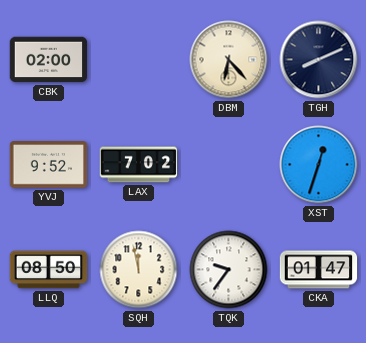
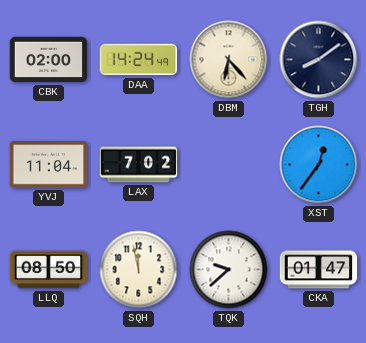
DAA: none -> 14:24
TGH: 8:11 -> 8:09
YVJ: 9:52 -> 11:04
XST: 12:33 -> 12:36
TQK: 9:36 -> 9:38
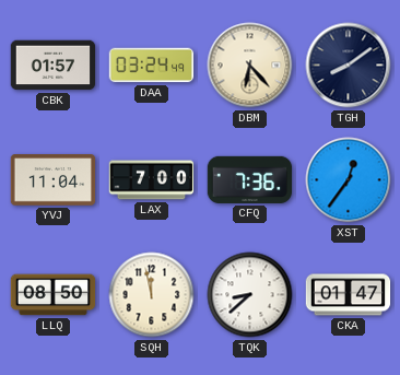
CBK: 02:00 -> 01:57
DAA: 14:24 -> 03:24
LAX: 7:02 -> 7:00
CFQ: none -> 7:36
TQK: 9:38 -> 8:38
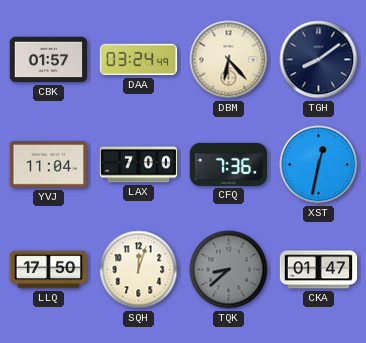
XST: 12:36 -> 12:32
LLQ: 08:50 -> 17:50
SQH: 11:58 -> 12:03
TQK dial: white -> grey
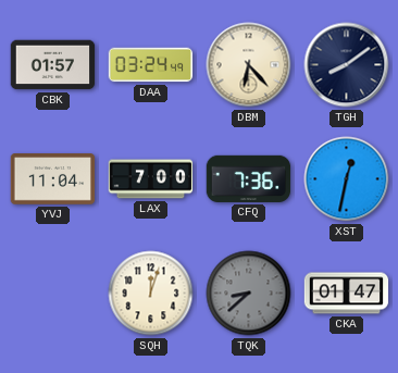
LLQ: 17:50 -> none
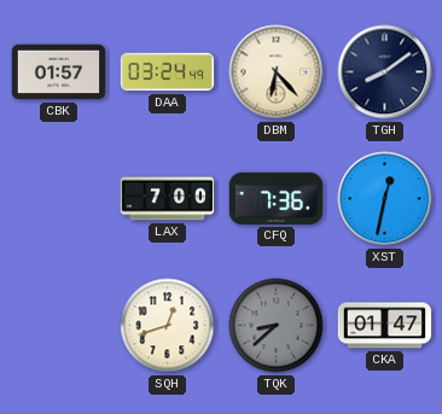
YVJ: 11:04 -> none
SQH: 12:03 -> 12:42
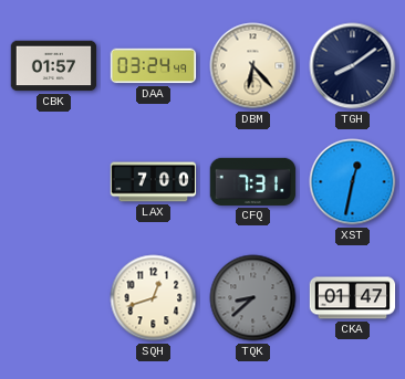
CFQ: 7:36 -> 7:31
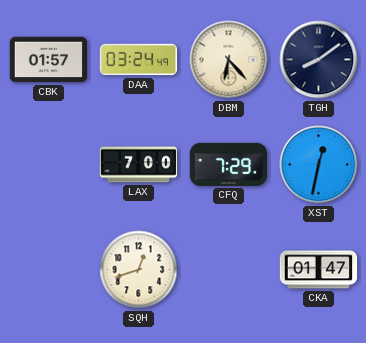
CFQ: 7:31 -> 7:29
TQK: 8:38 -> none
